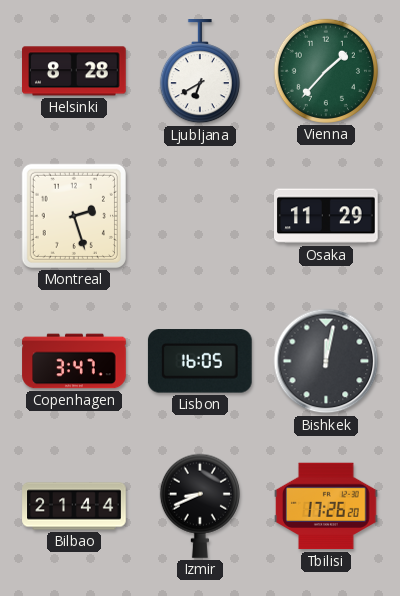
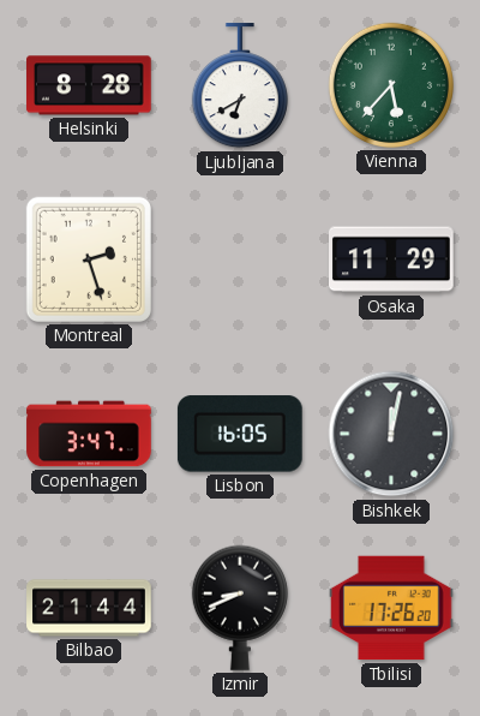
Vienna: 1:37 -> 5:37
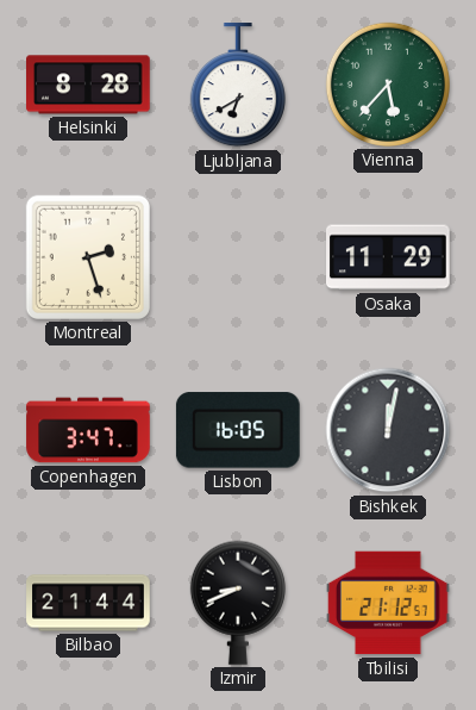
Tbilisi: 17:26 -> 21:12
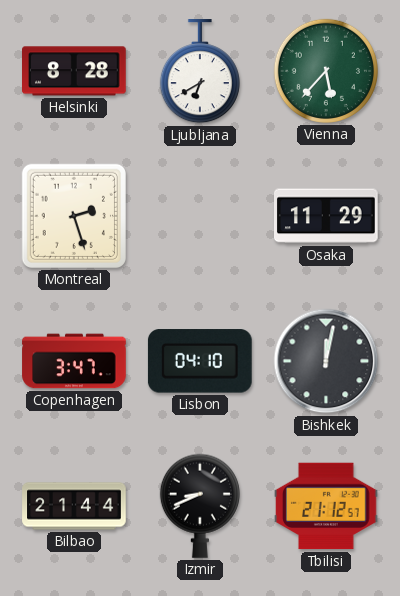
Lisbon: 16:05 -> 04:10
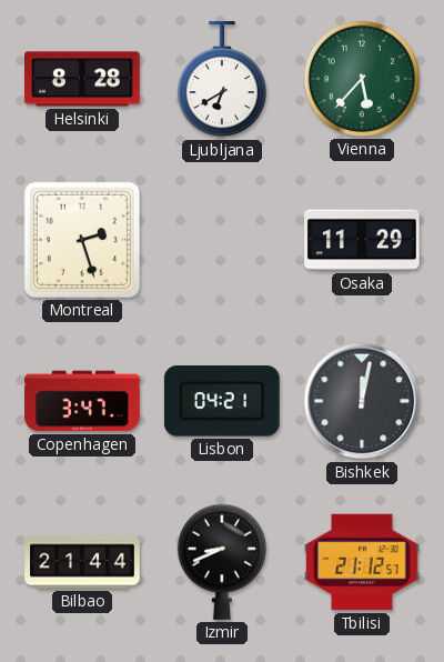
Lisbon: 04:10 -> 04:21
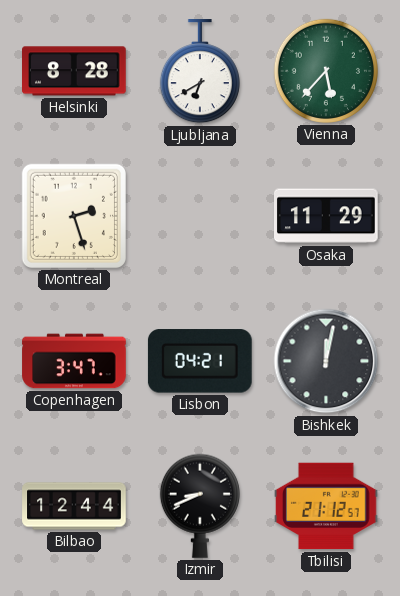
Bilbao: 21:44 -> 12:44
